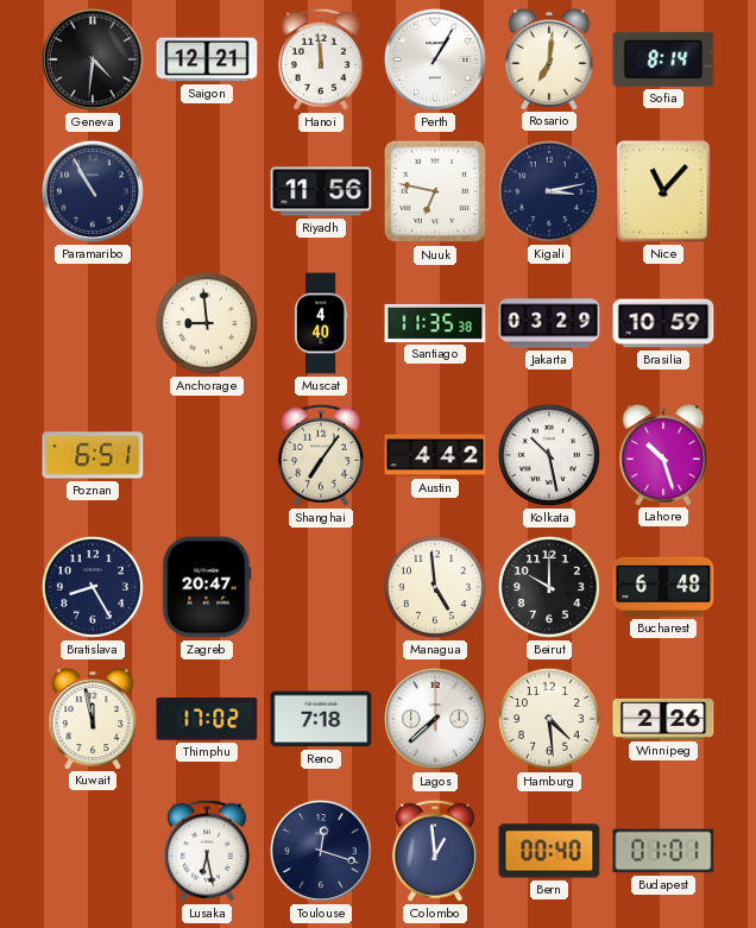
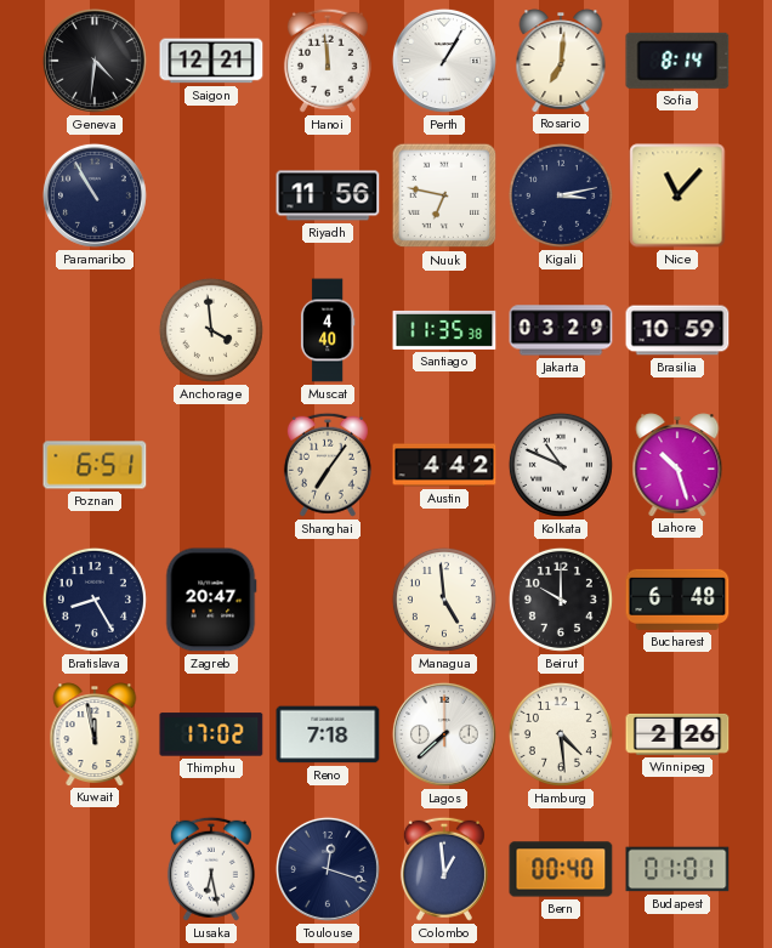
Anchorage: 8:59 -> 3:59
Kolkata: 10:28 -> 10:49
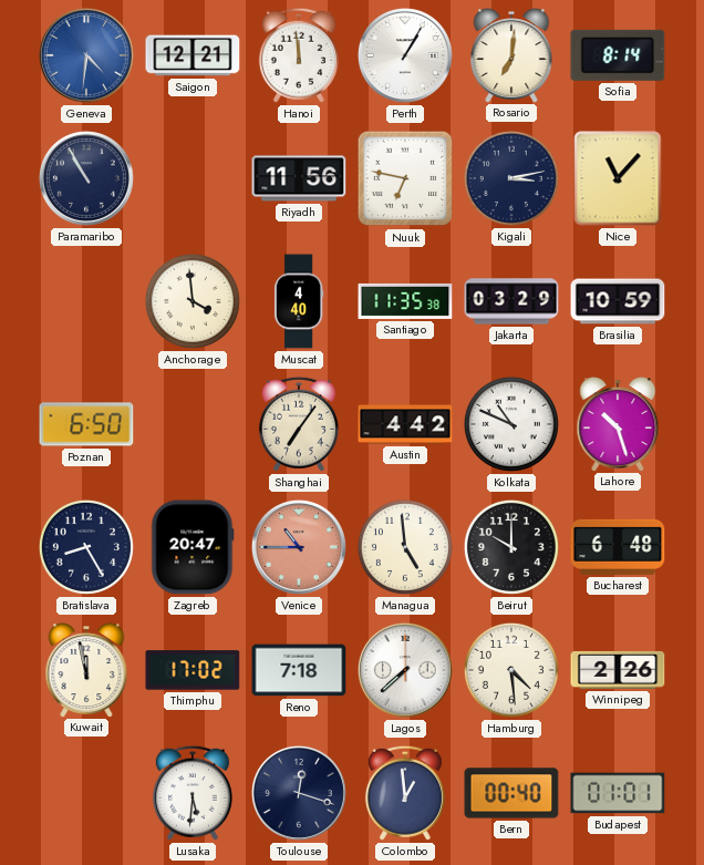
Geneva dial: black -> blue
Poznan: 6:51 -> 6:50
Venice: none -> 10:45
Lusaka: 6:28 -> 5:31
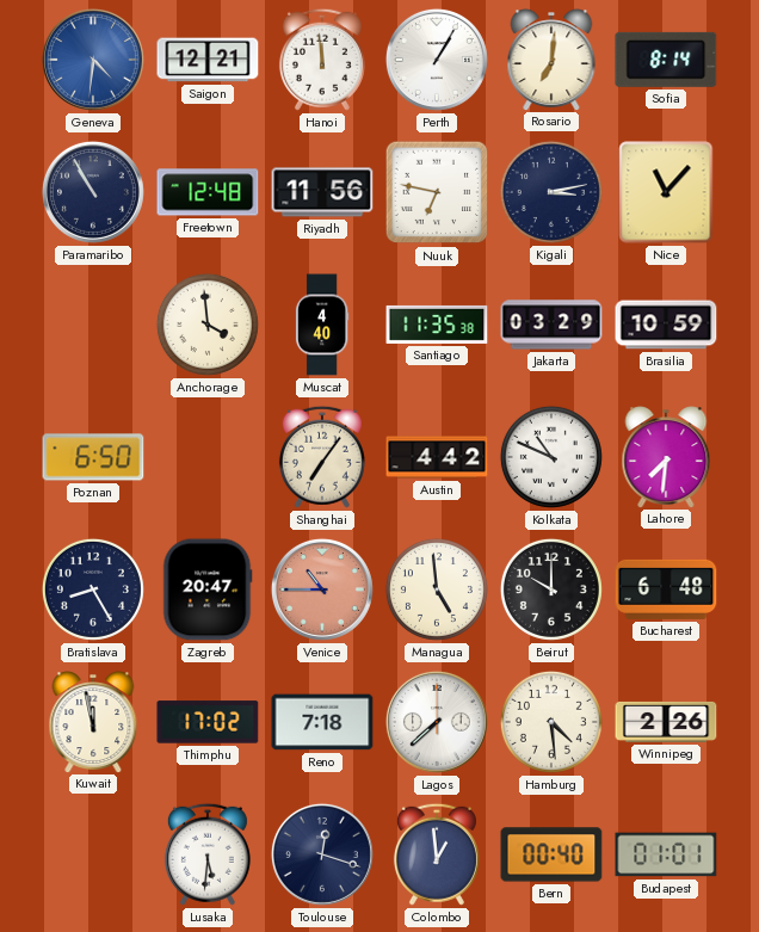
Freetown: none -> 12:48
Lahore: 10:27 -> 7:31
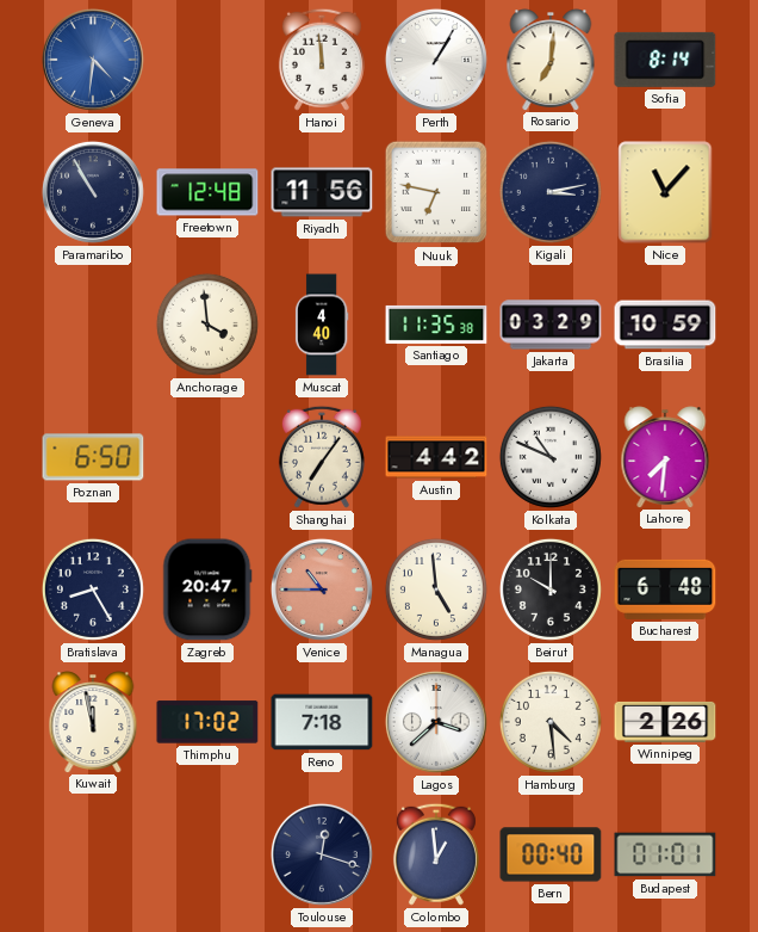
Saigon: 12:21 -> none
Lagos: 7:38 -> 3:38
Lusaka: 5:31 -> none
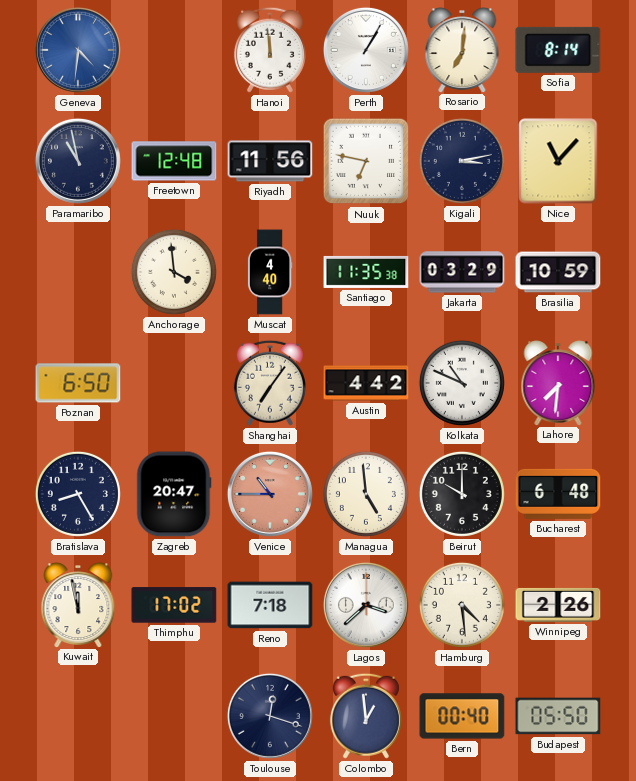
Paramaribo: 10:55 -> 10:58
Budapest: 01:01 -> 05:50
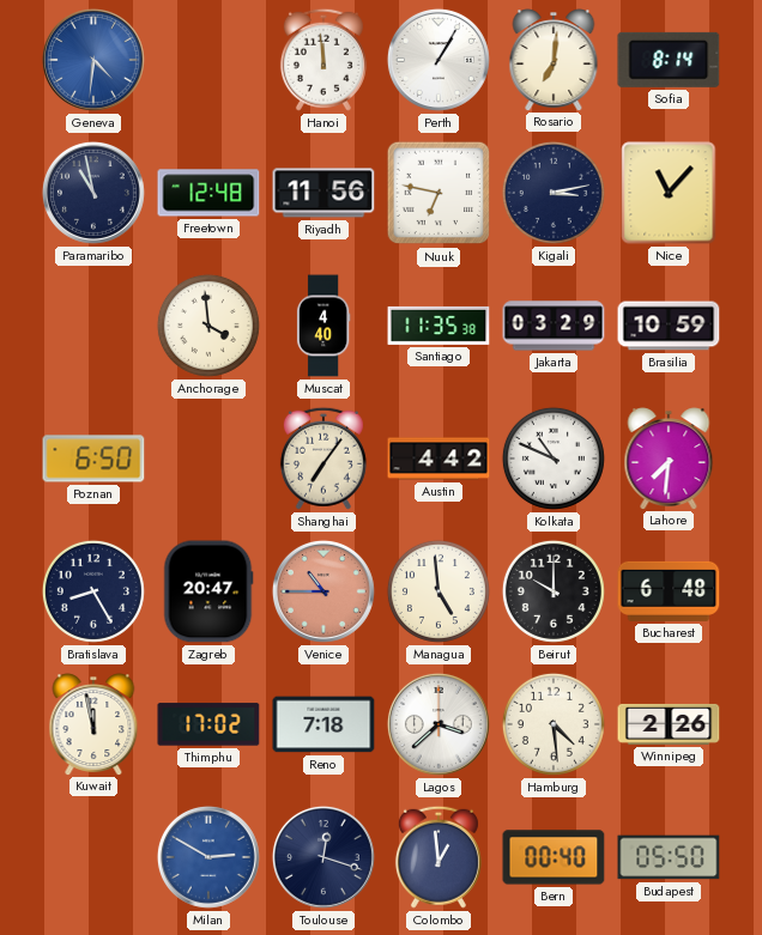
Milan: none -> 2:50
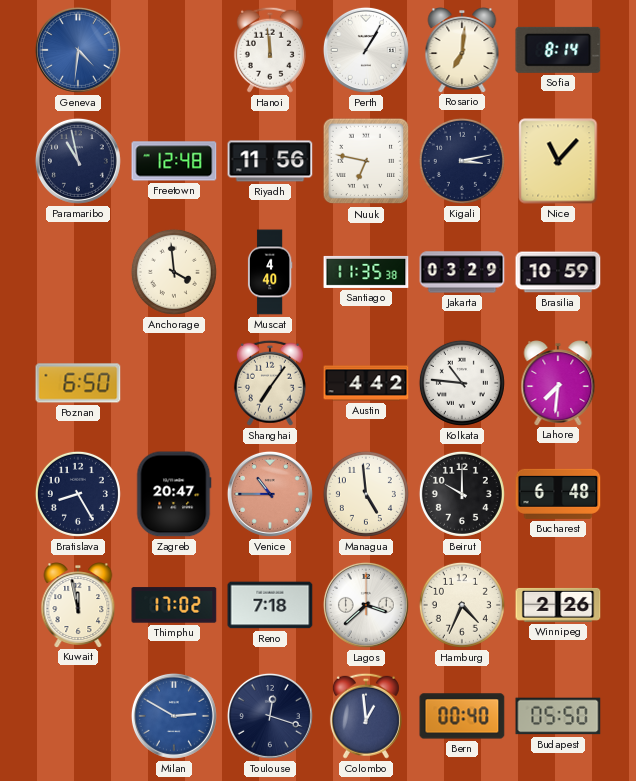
Kolkata: 10:49 -> 10:46
Hamburg: 4:29 -> 4:34
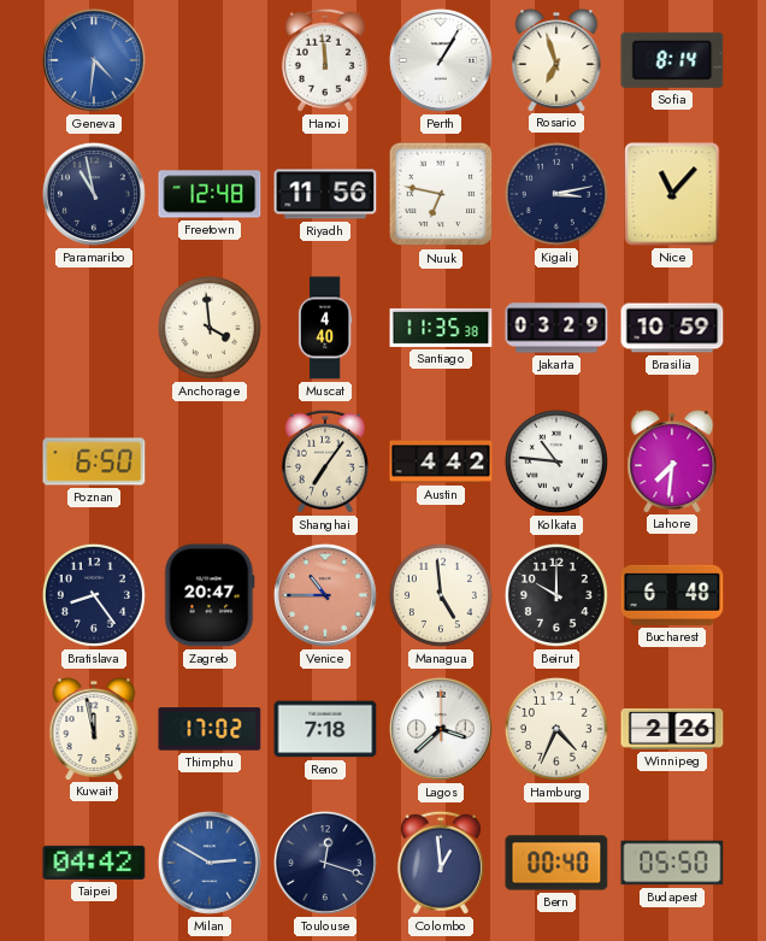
Rosario: 7:01 -> 6:57
Bratislava: 8:25 -> 8:24
Taipei: none -> 04:42
